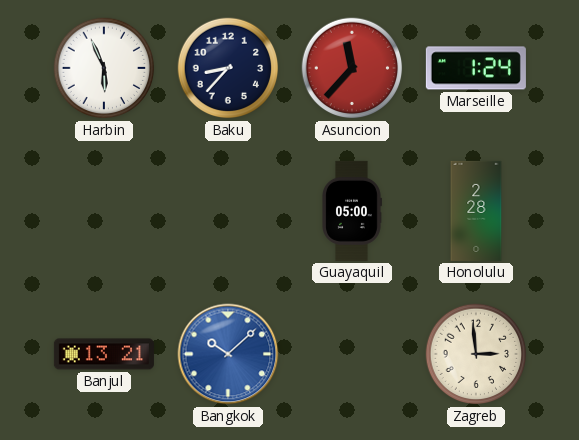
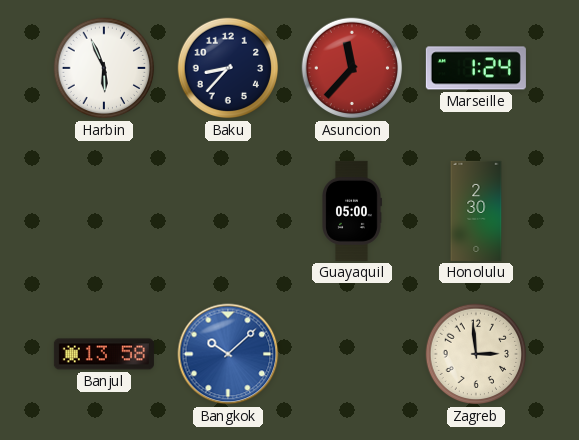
Honolulu: 2:28 -> 2:30
Banjul: 13:21 -> 13:58
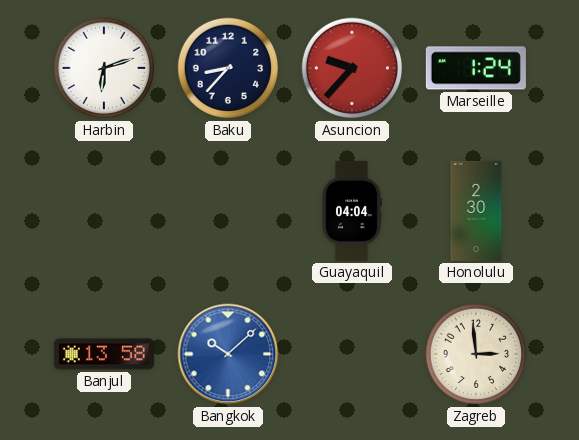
Harbin: 5:56 -> 6:12
Asuncion: 11:37 -> 9:37
Guayaquil: 05:00 -> 04:04
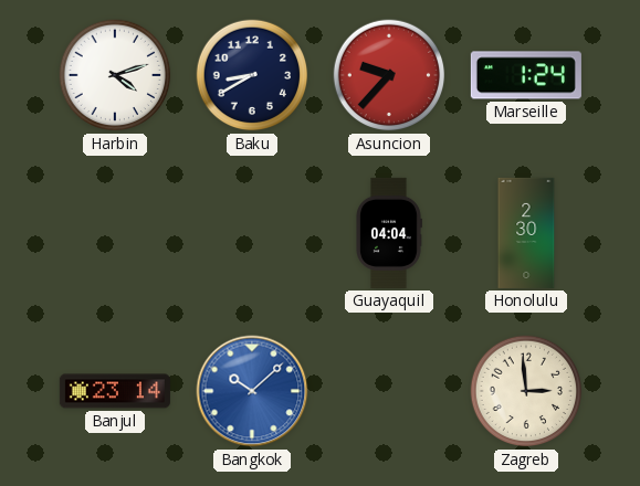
Harbin: 6:12 -> 4:12
Baku: 8:37 -> 8:40
Banjul: 13:58 -> 23:14
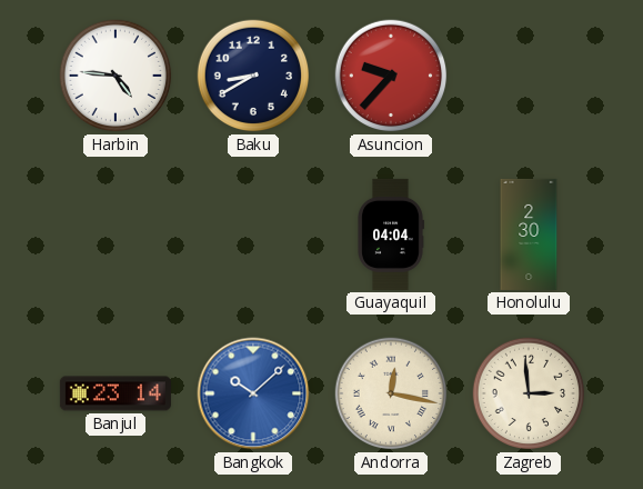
Harbin: 4:12 -> 4:46
Marseille: 1:24 -> none
Andorra: none -> 12:17
